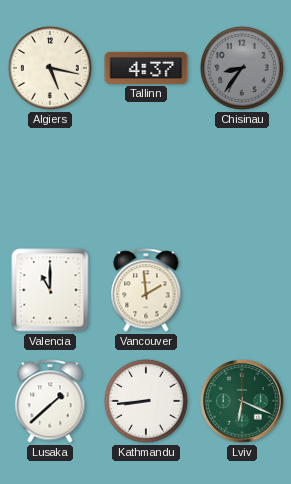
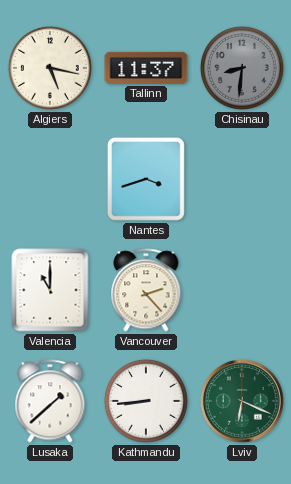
Tallinn: 4:37 -> 11:37
Chisinau: 8:36 -> 8:31
Nantes: none -> 3:42
Vancouver: 1:59 -> 2:23
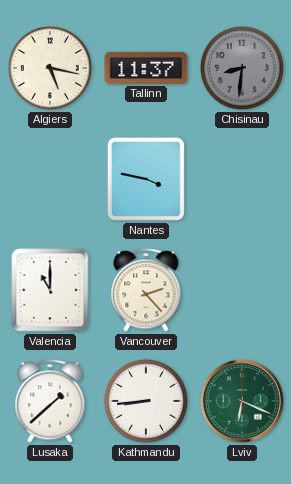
Nantes: 3:42 -> 3:47
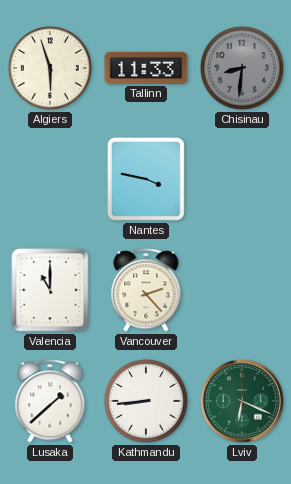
Algiers: 5:17 -> 5:57
Tallinn: 11:37 -> 11:33
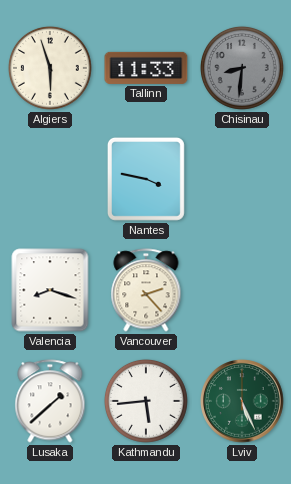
Valencia: 11:00 -> 8:18
Kathmandu: 8:44 -> 5:44
Lviv: 6:19 -> 5:26
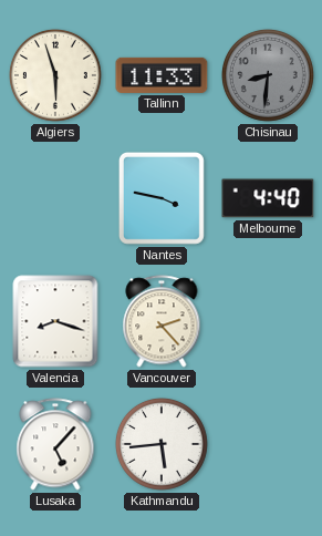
Melbourne: none -> 4:40
Lusaka: 1:38 -> 5:07
Lviv: 5:26 -> none
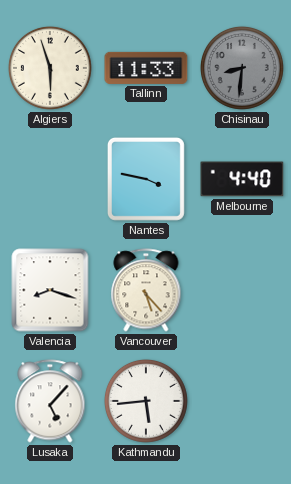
Vancouver: 2:23 -> 5:23
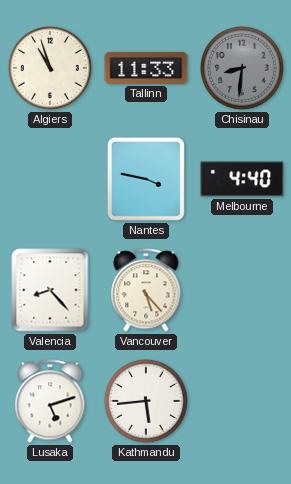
Algiers: 5:57 -> 10:57
Valencia: 8:18 -> 8:23
Lusaka: 5:07 -> 5:12
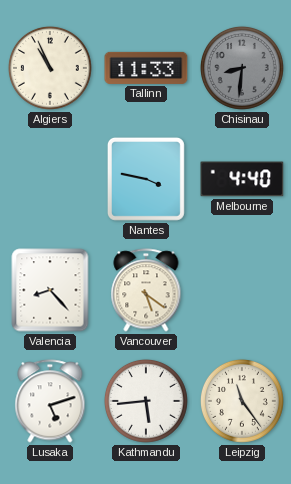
Algiers: 10:57 -> 10:56
Vancouver: 5:23 -> 5:21
Leipzig: none -> 11:24
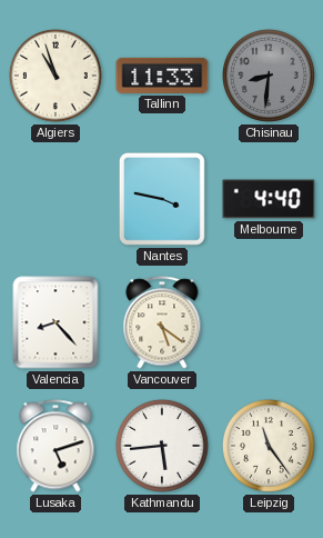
Algiers: 10:56 -> 10:57
